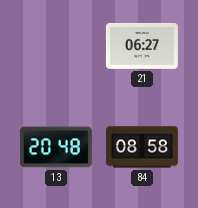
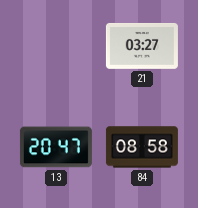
21: 06:27 -> 03:27
13: 20:48 -> 20:47
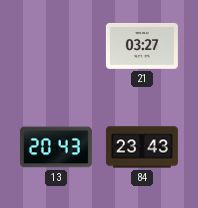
13: 20:47 -> 20:43
84: 08:58 -> 23:43
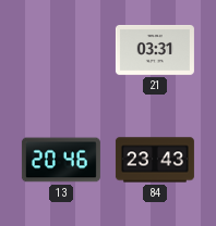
21: 03:27 -> 03:31
13: 20:43 -> 20:46
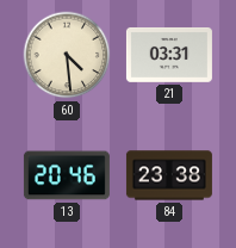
60: none -> 4:29
84: 23:43 -> 23:38
